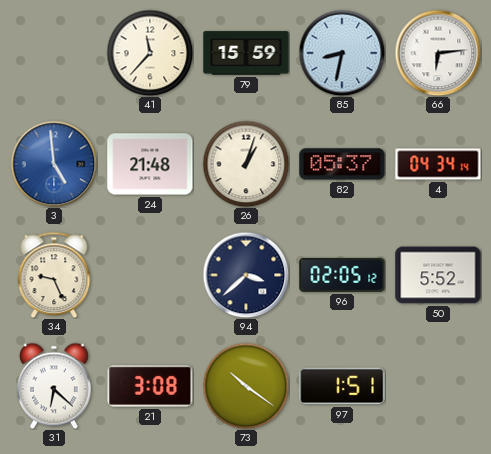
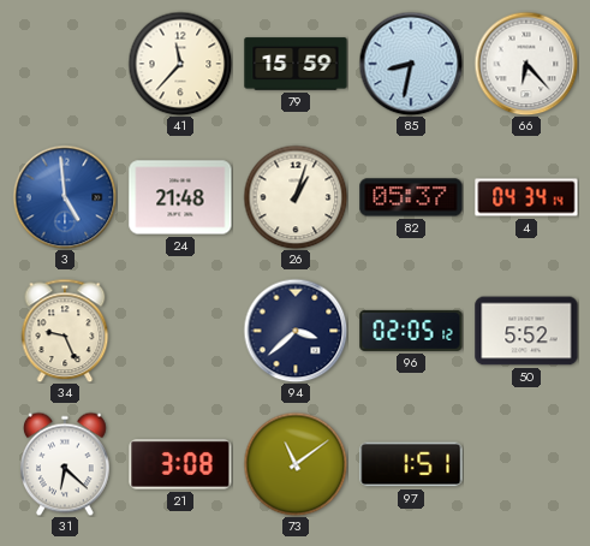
66: 6:14 -> 6:23
73: 10:21 -> 11:09
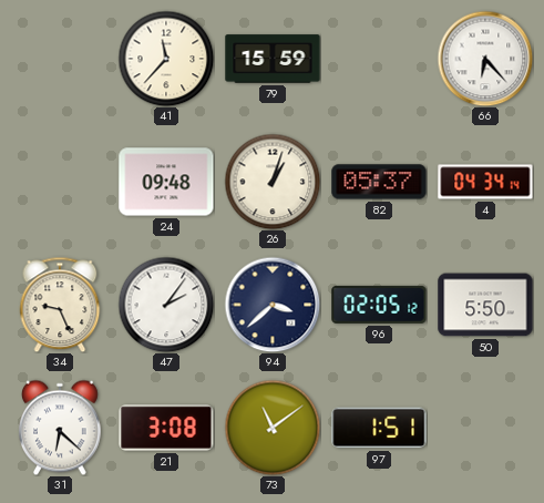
85: 8:32 -> none
3: 4:59 -> none
24: 21:48 -> 09:48
47: none -> 2:06
50: 5:52 -> 5:50
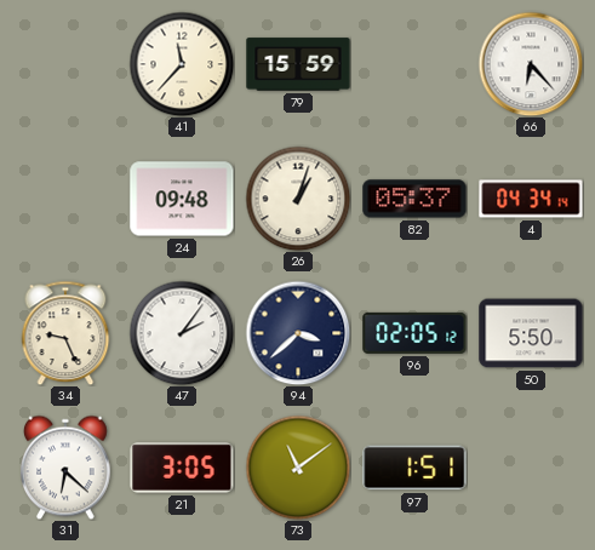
21: 3:08 -> 3:05
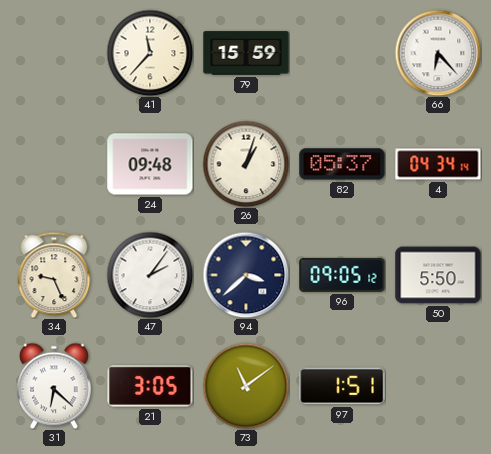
96: 02:05 -> 09:05
